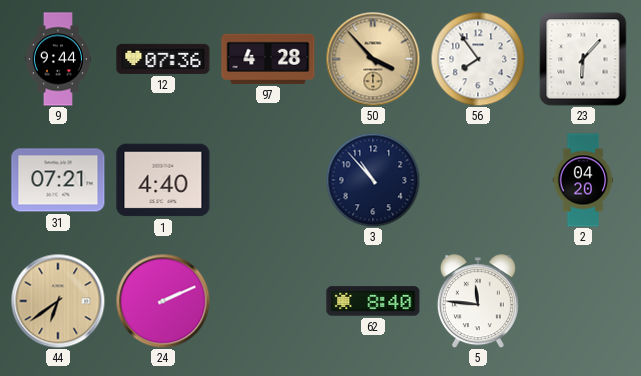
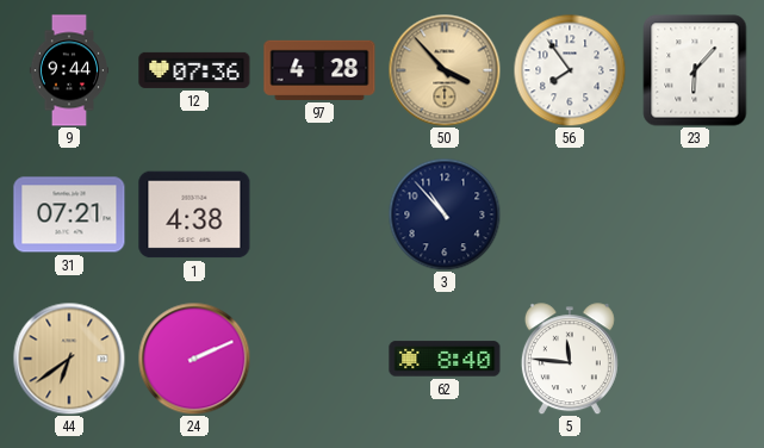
1: 4:40 -> 4:38
2: 04:20 -> none
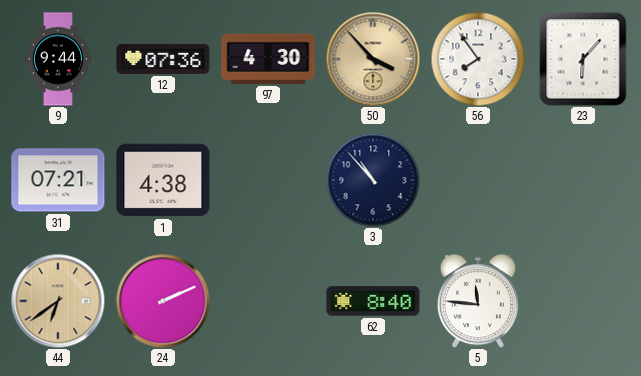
97: 4:28 -> 4:30
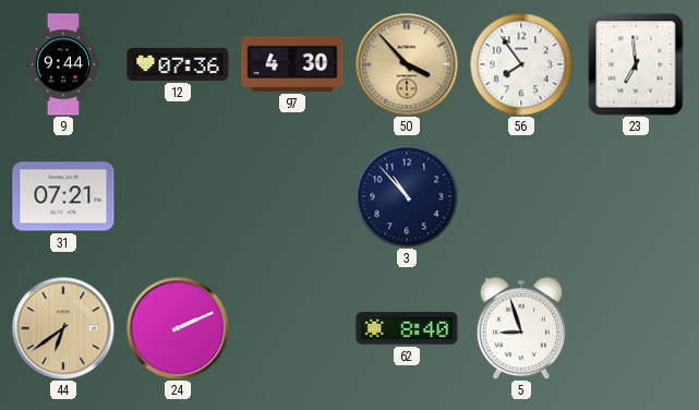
23: 6:07 -> 6:59
1: 4:38 -> none
5: 11:46 -> 8:57
